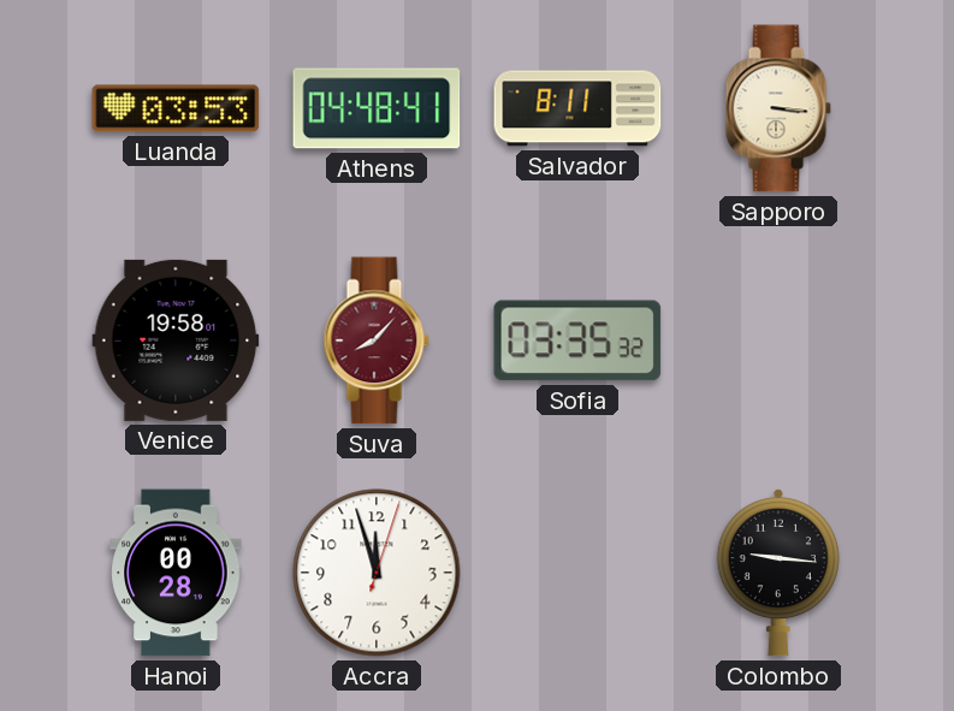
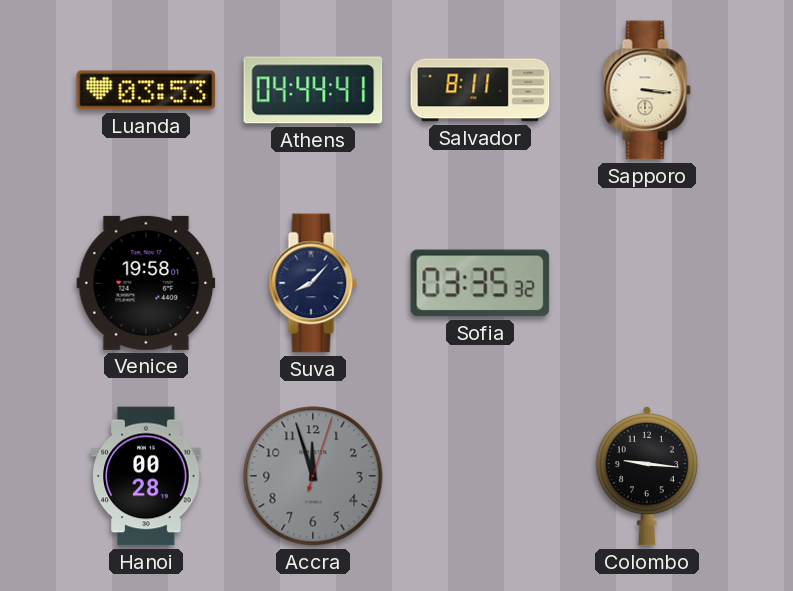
Athens: 04:48 -> 04:44
Suva dial: burgundy -> navy
Accra dial: white -> grey
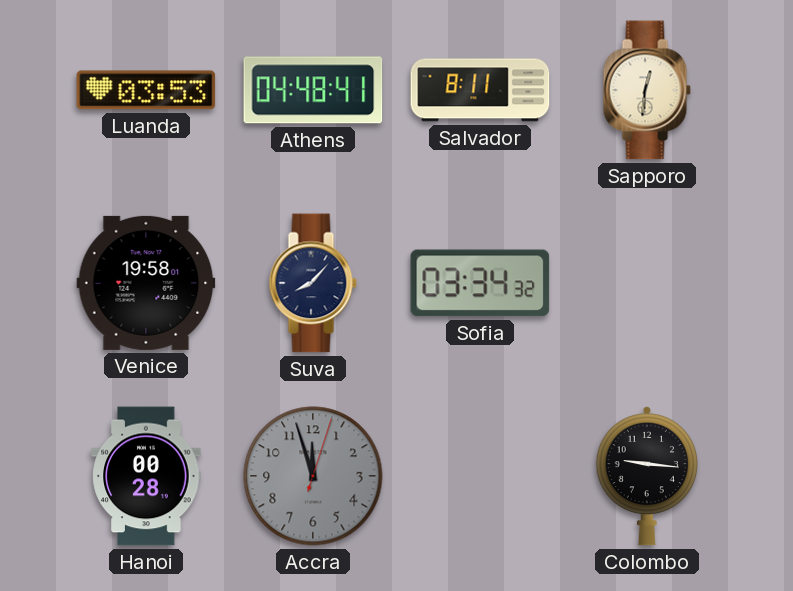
Athens: 04:44 -> 04:48
Sapporo: 3:16 -> 12:31
Sofia: 03:35 -> 03:34
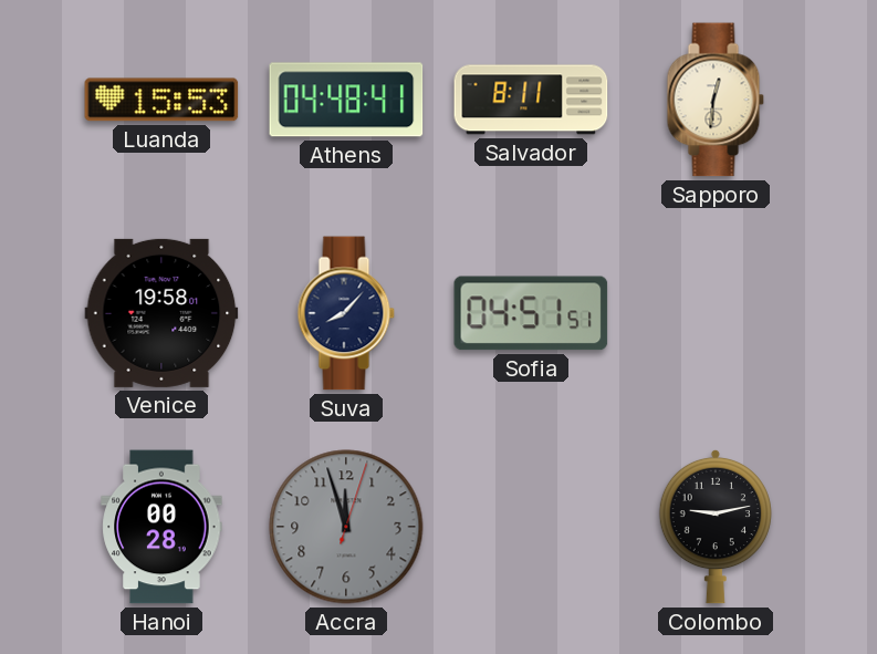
Luanda: 03:53 -> 15:53
Sofia: 03:34 -> 04:51
Colombo: 9:16 -> 9:13
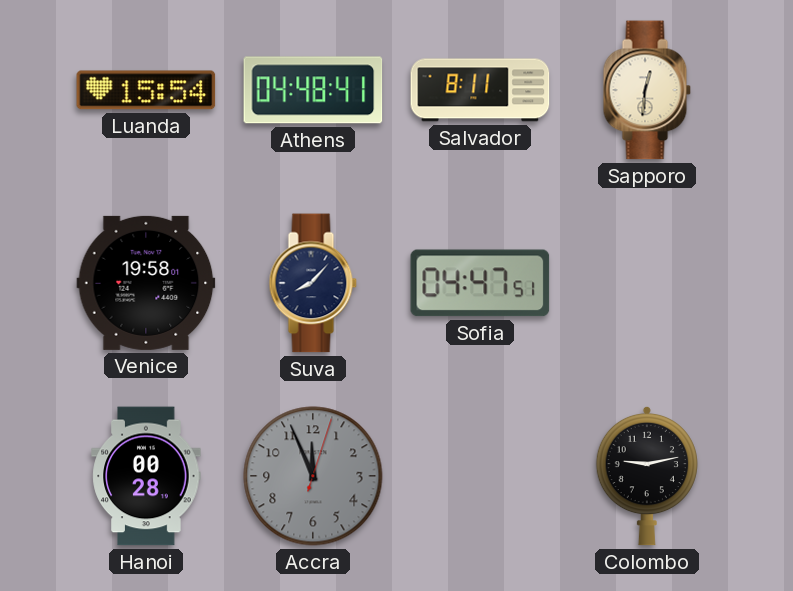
Luanda: 15:53 -> 15:54
Sofia: 04:51 -> 04:47
Accra: 11:57 -> 11:56
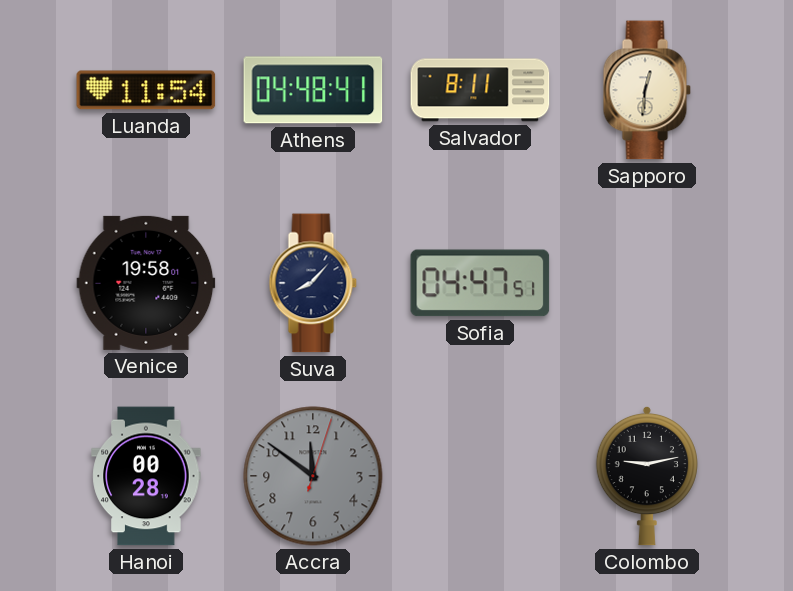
Luanda: 15:54 -> 11:54
Accra: 11:56 -> 11:51
